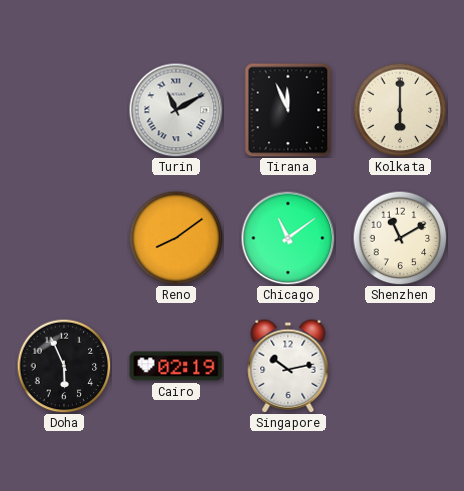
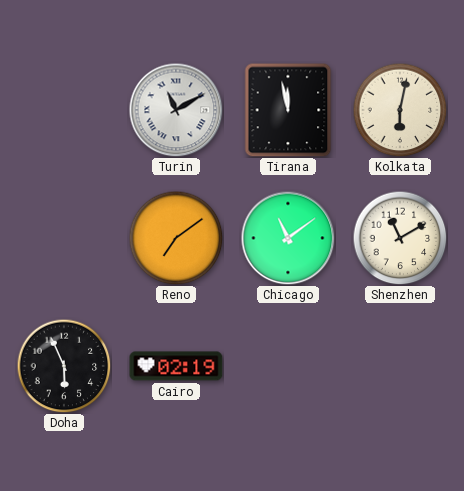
Tirana: 11:56 -> 11:58
Kolkata: 6:00 -> 6:02
Reno: 8:09 -> 7:09
Singapore: 10:13 -> none
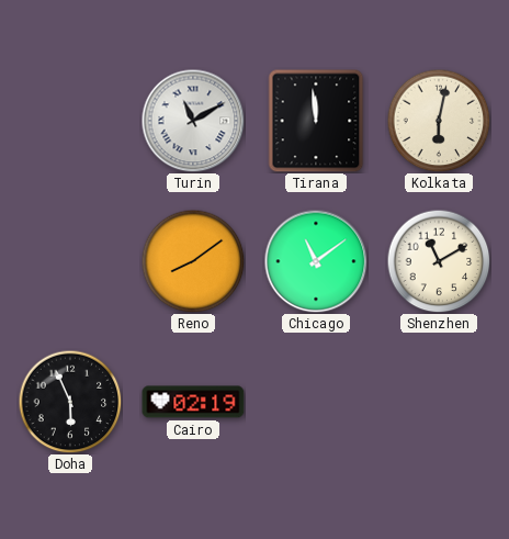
Tirana: 11:58 -> 11:59
Reno: 7:09 -> 8:09
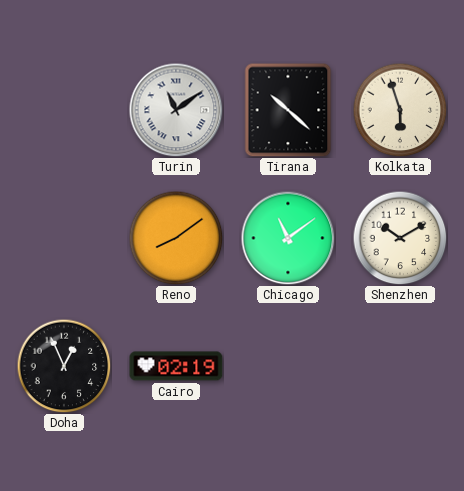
Turin: 11:10 -> 11:09
Tirana: 11:59 -> 10:22
Kolkata: 6:02 -> 5:57
Shenzhen: 11:10 -> 10:10
Doha: 5:56 -> 12:56
